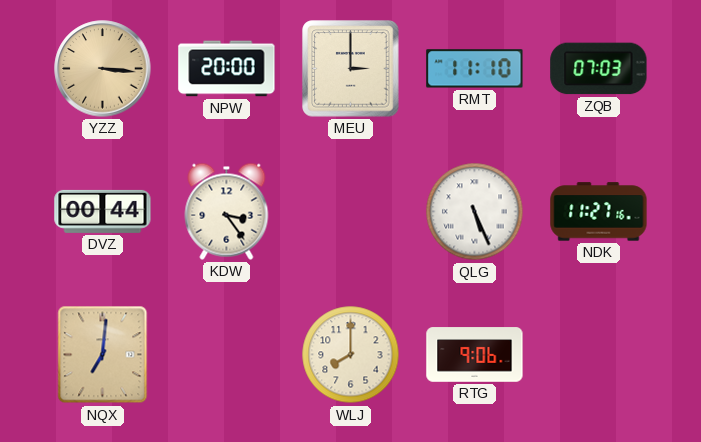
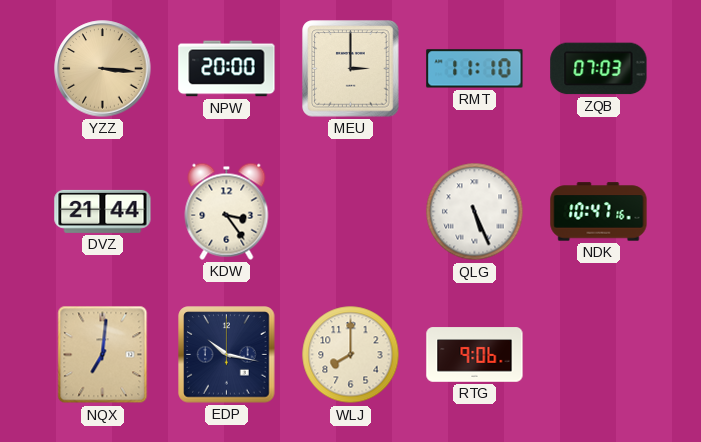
DVZ: 00:44 -> 21:44
NDK: 11:27 -> 10:47
EDP: none -> 10:17
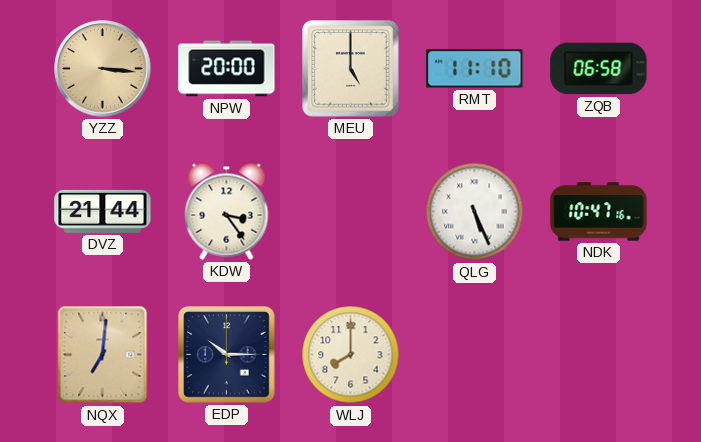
MEU: 3:00 -> 5:00
ZQB: 07:03 -> 06:58
EDP: 10:17 -> 10:15
RTG: 9:06 -> none
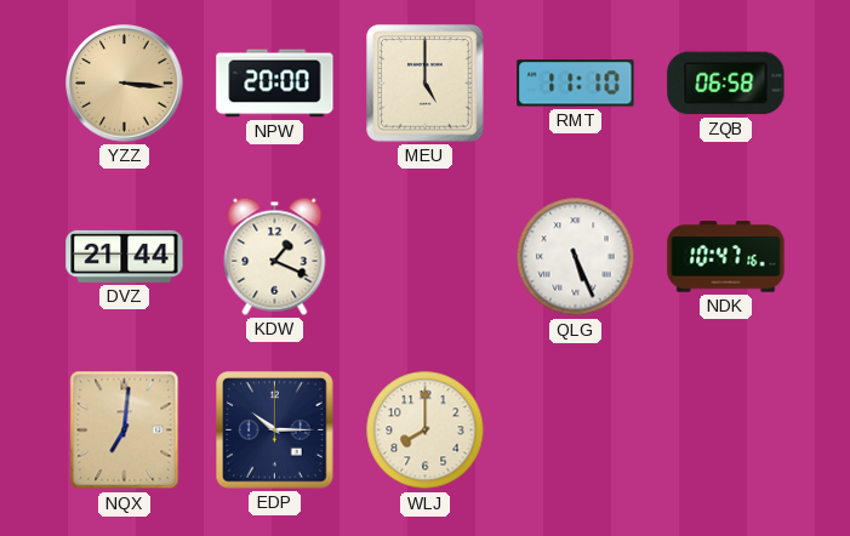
KDW: 3:24 -> 1:19
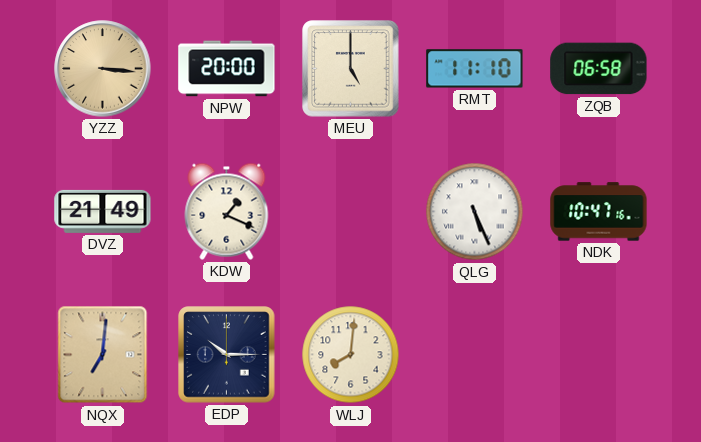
DVZ: 21:44 -> 21:49
WLJ: 8:00 -> 8:01
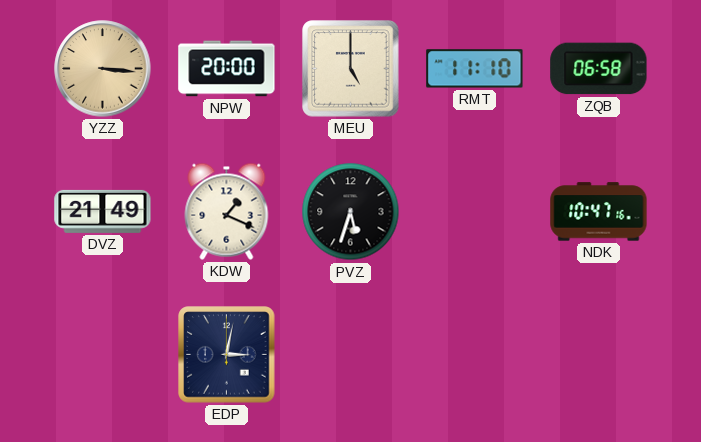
PVZ: none -> 5:33
QLG: 5:26 -> none
NQX: 7:01 -> none
EDP: 10:15 -> 3:02
WLJ: 8:01 -> none
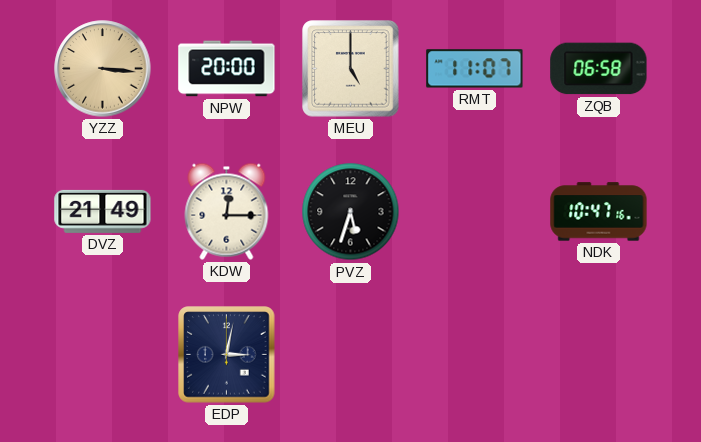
RMT: 11:10 -> 11:07
KDW: 1:19 -> 12:15
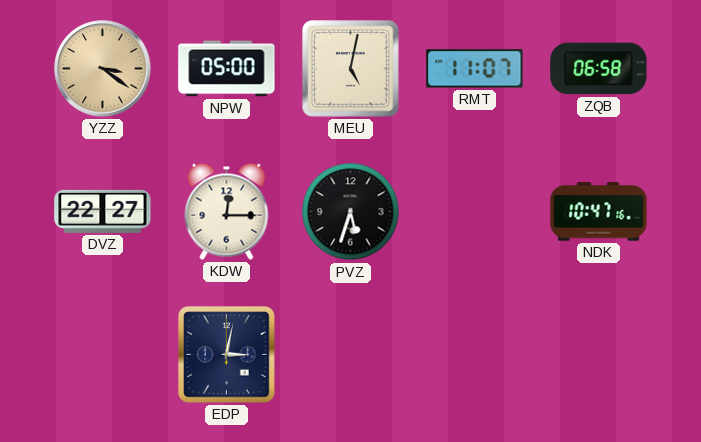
YZZ: 3:16 -> 3:21
NPW: 20:00 -> 05:00
MEU: 5:00 -> 5:02
DVZ: 21:49 -> 22:27
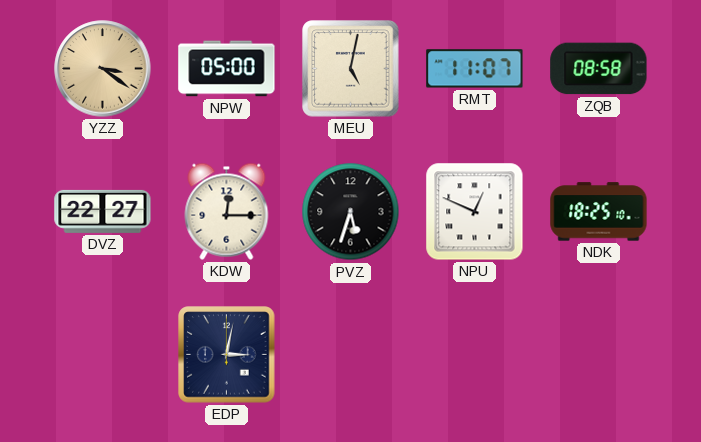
ZQB: 06:58 -> 08:58
NPU: none -> 12:49
NDK: 10:47 -> 18:25
